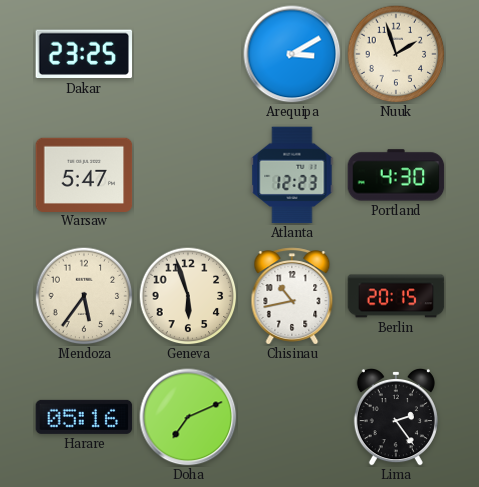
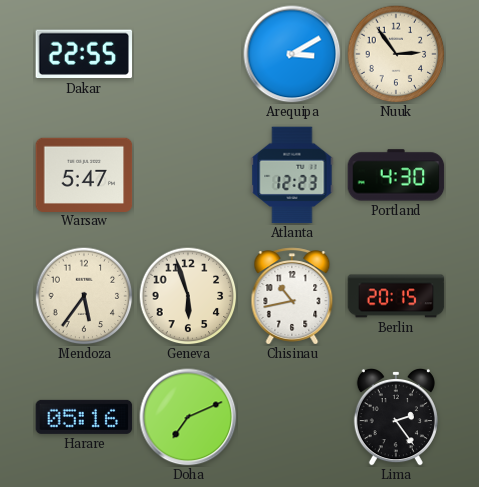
Dakar: 23:25 -> 22:55
Nuuk: 1:57 -> 2:54
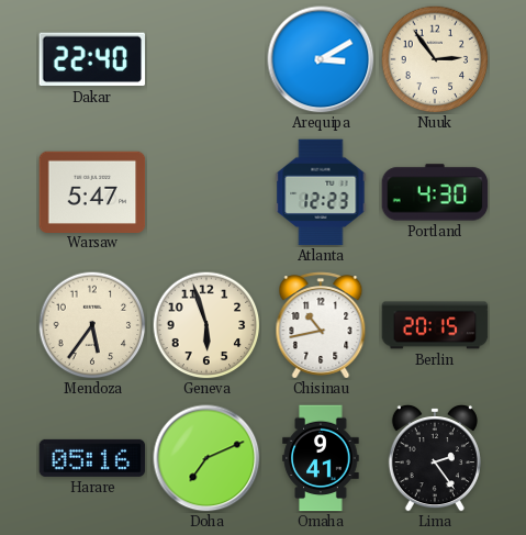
Dakar: 22:55 -> 22:40
Omaha: none -> 9:41
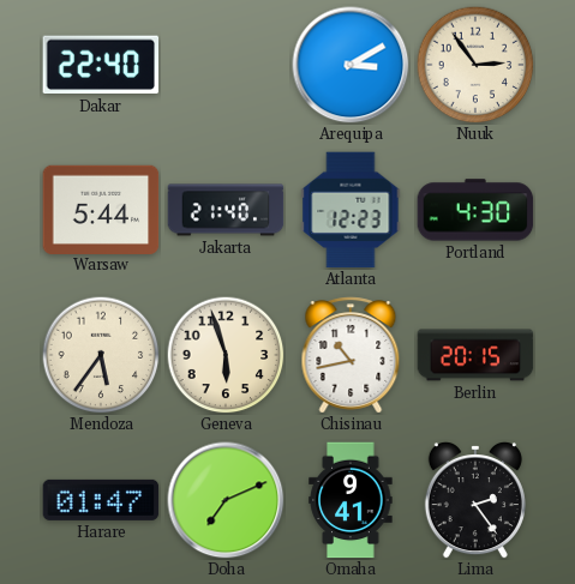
Warsaw: 5:47 -> 5:44
Jakarta: none -> 21:40
Harare: 05:16 -> 01:47
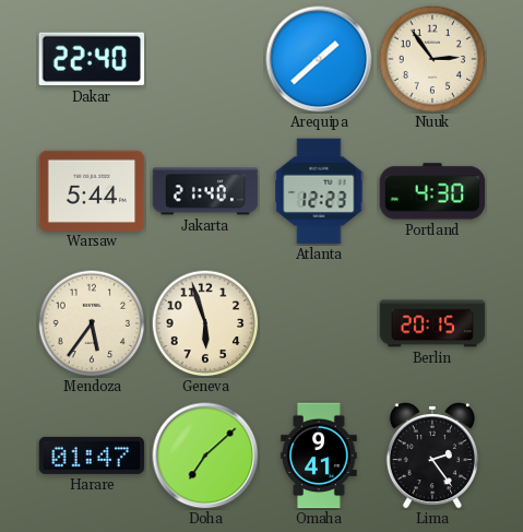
Arequipa: 3:10 -> 1:38
Chisinau: 10:43 -> none
Doha: 7:11 -> 7:08
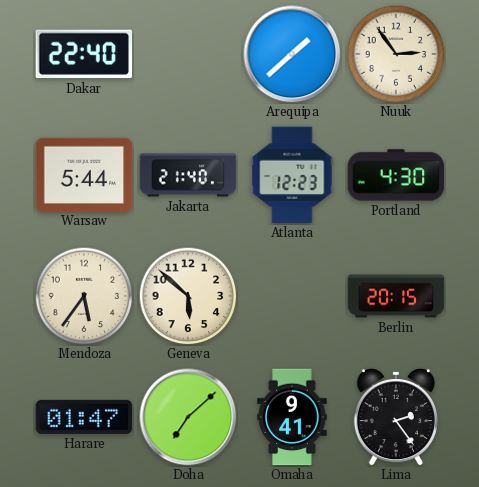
Geneva: 5:57 -> 5:52
